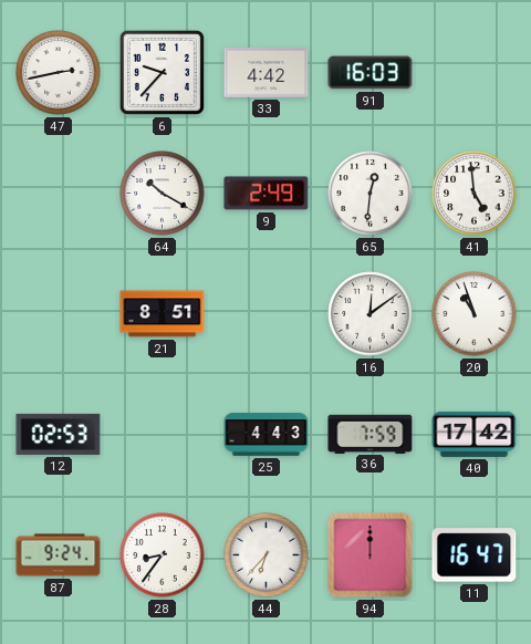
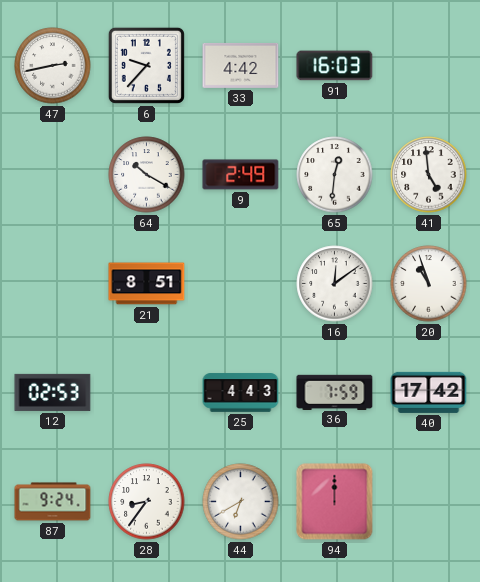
44: 6:37 -> 6:40
11: 16:47 -> none
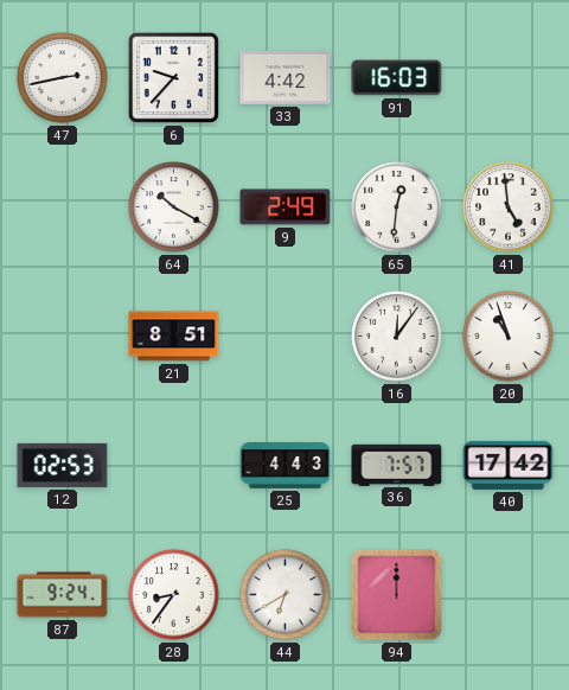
16: 12:09 -> 12:06
36: 7:59 -> 7:57
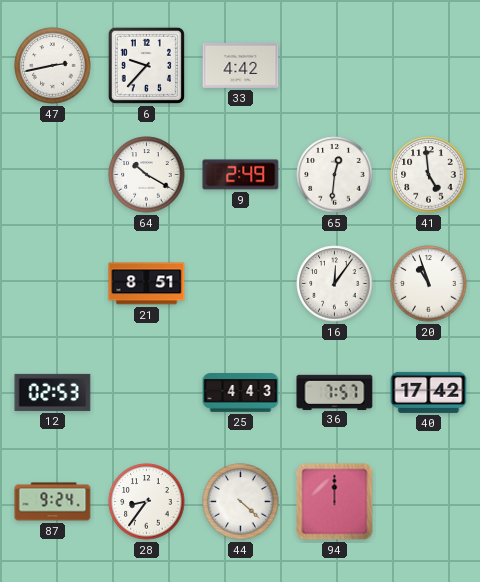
91: 16:03 -> none
44: 6:40 -> 4:22
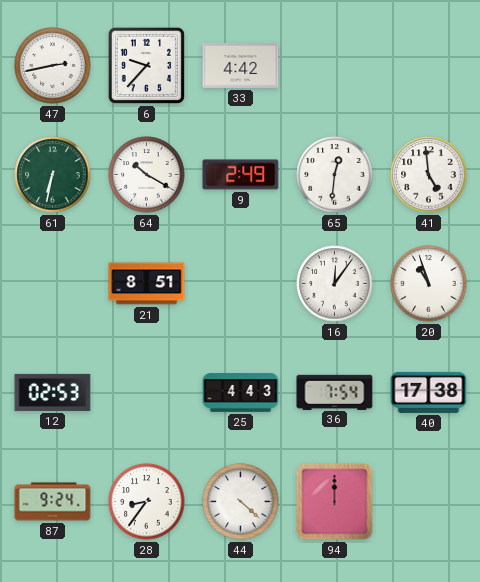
61: none -> 6:32
36: 7:57 -> 7:54
40: 17:42 -> 17:38
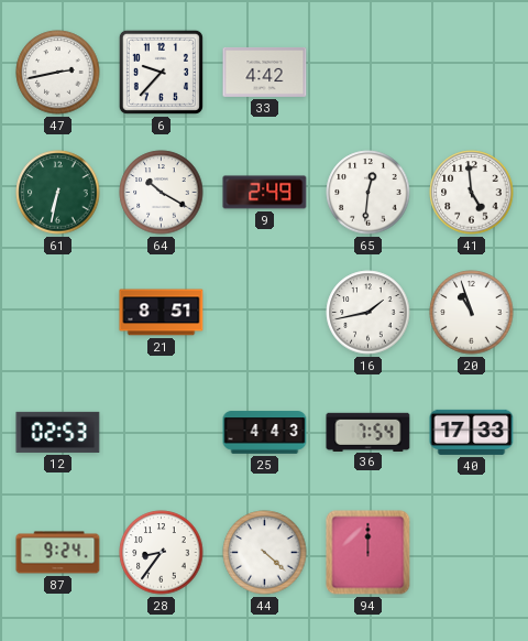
16: 12:06 -> 1:43
40: 17:38 -> 17:33
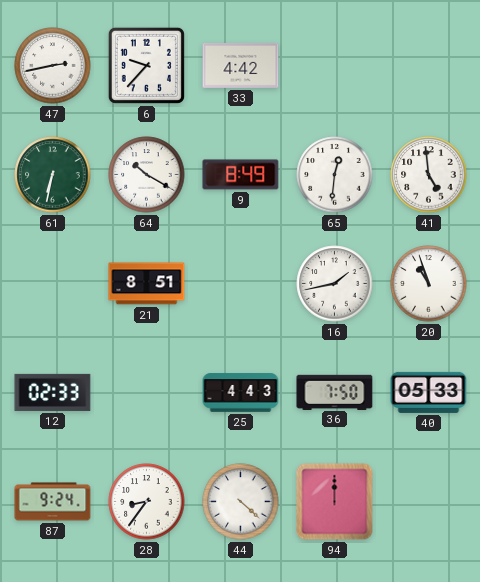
9: 2:49 -> 8:49
12: 02:53 -> 02:33
36: 7:54 -> 7:50
40: 17:33 -> 05:33
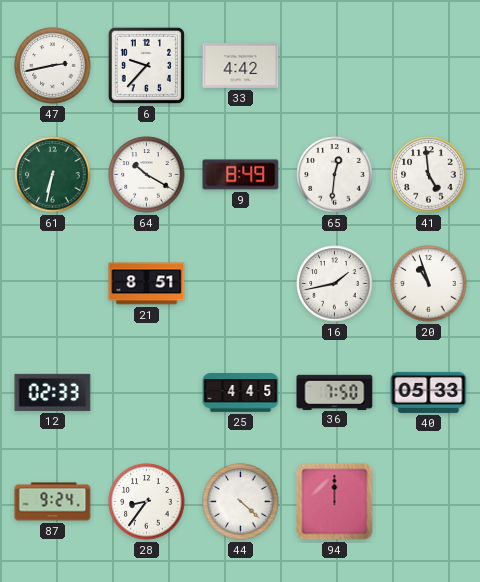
25: 4:43 -> 4:45
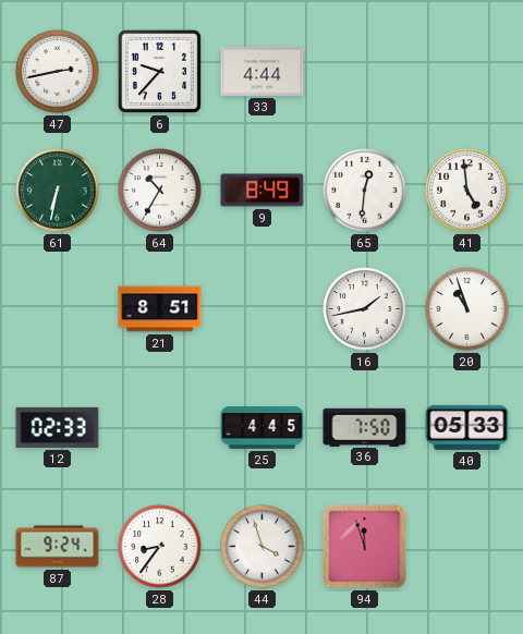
33: 4:42 -> 4:44
64: 10:20 -> 10:35
44: 4:22 -> 3:57
94: 12:00 -> 11:57
